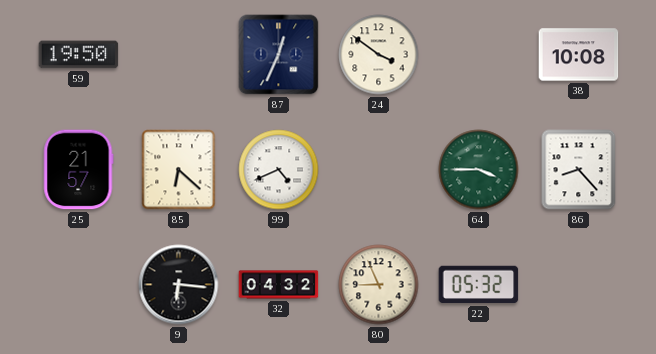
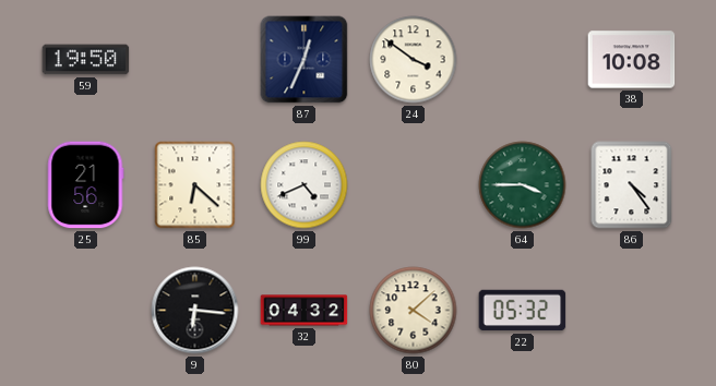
25: 21:57 -> 21:56
86: 8:23 -> 4:24
80: 8:56 -> 4:08
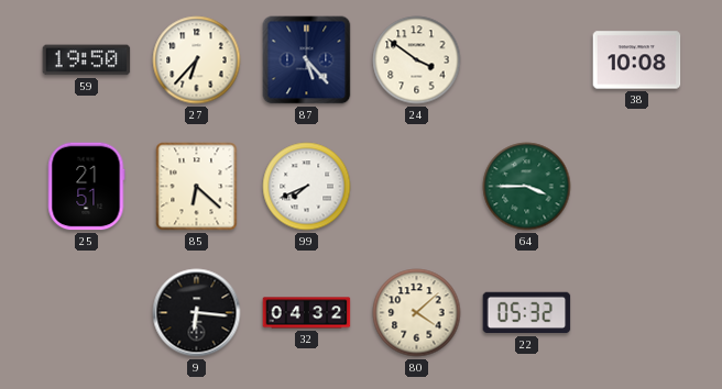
27: none -> 6:37
87: 12:34 -> 5:23
25: 21:56 -> 21:51
99: 4:41 -> 7:41
86: 4:24 -> none
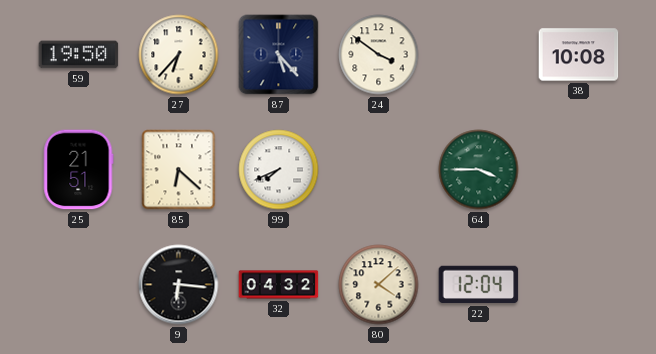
22: 05:32 -> 12:04
